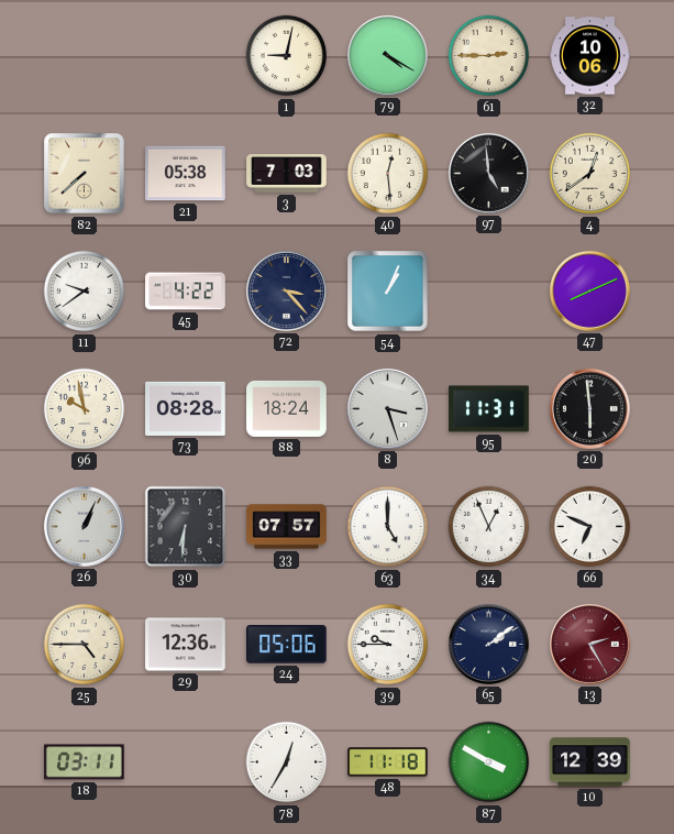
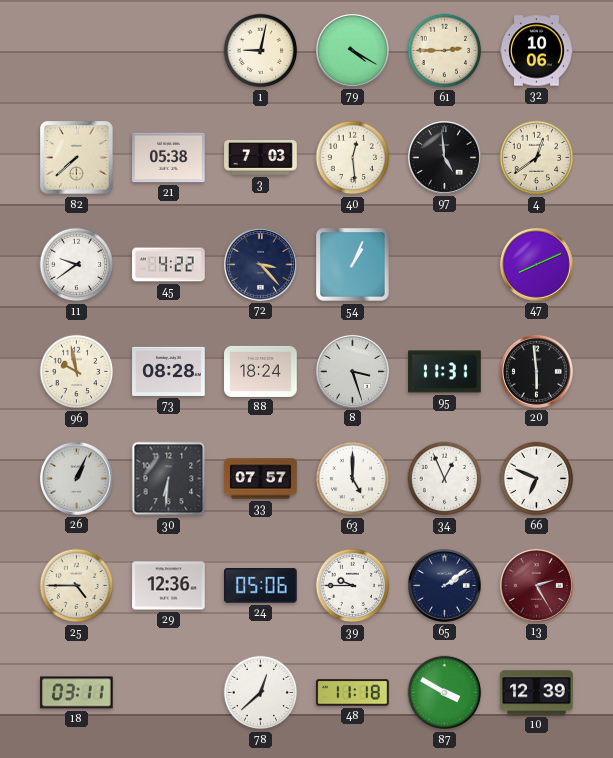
78: 12:35 -> 12:38
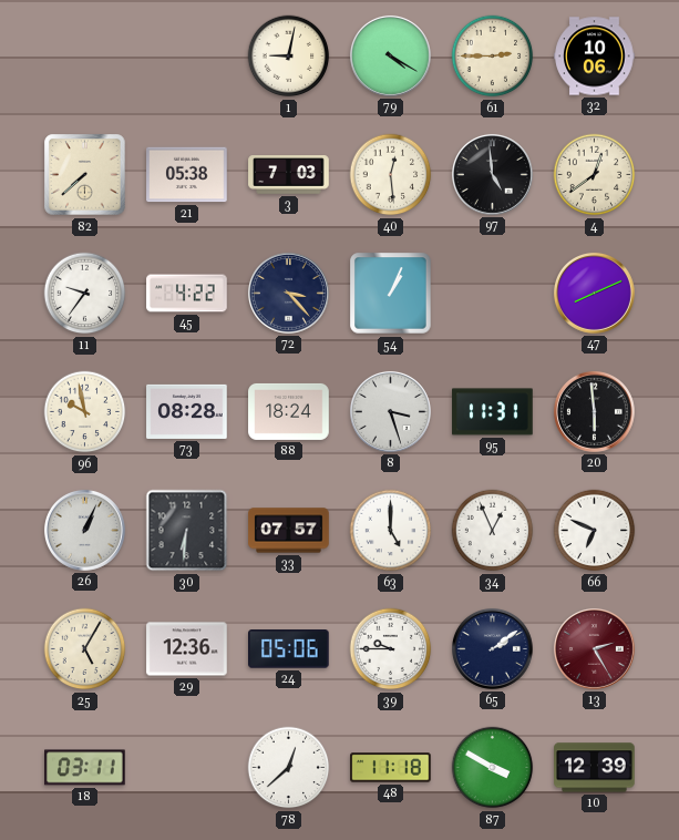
11: 9:39 -> 9:36
25: 4:45 -> 5:05
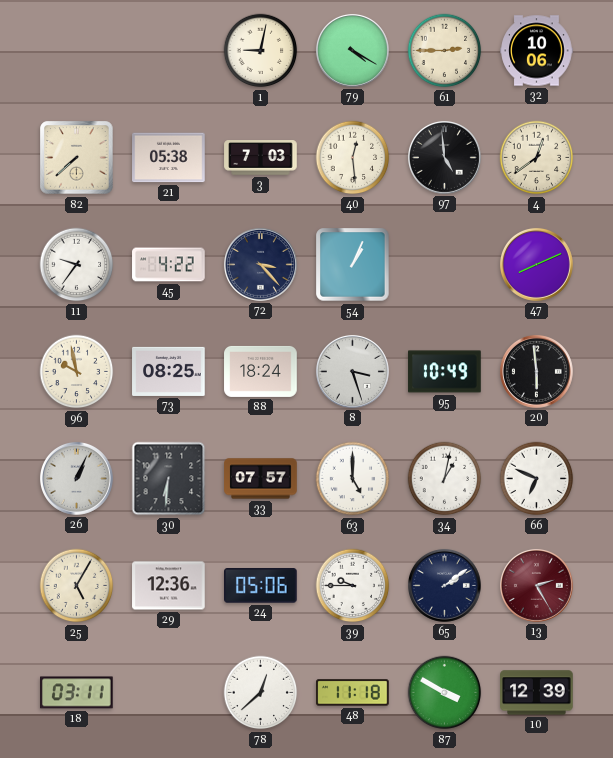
73: 08:28 -> 08:25
95: 11:31 -> 10:49
34: 12:56 -> 1:02
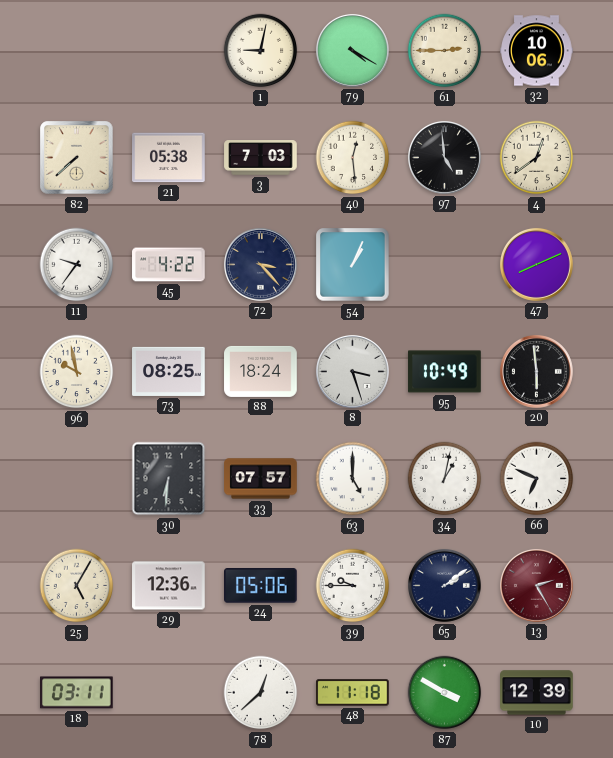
26: 1:04 -> none
